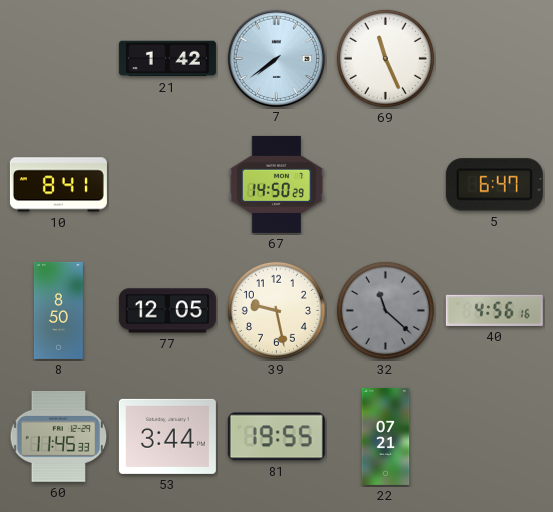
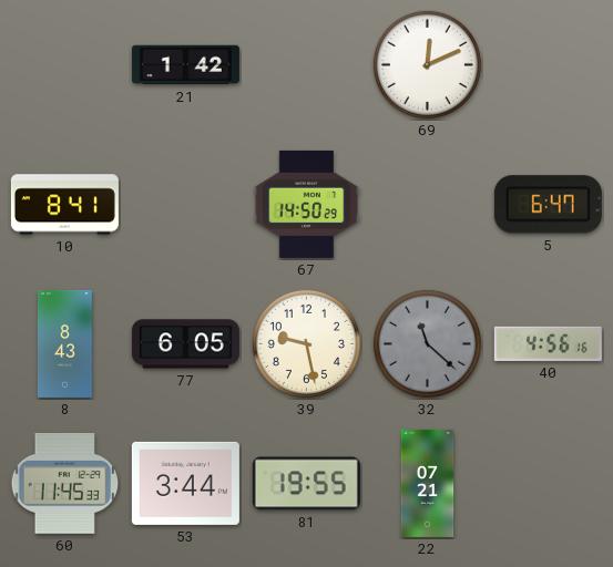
7: 7:39 -> none
69: 11:26 -> 12:11
8: 8:50 -> 8:43
77: 12:05 -> 6:05
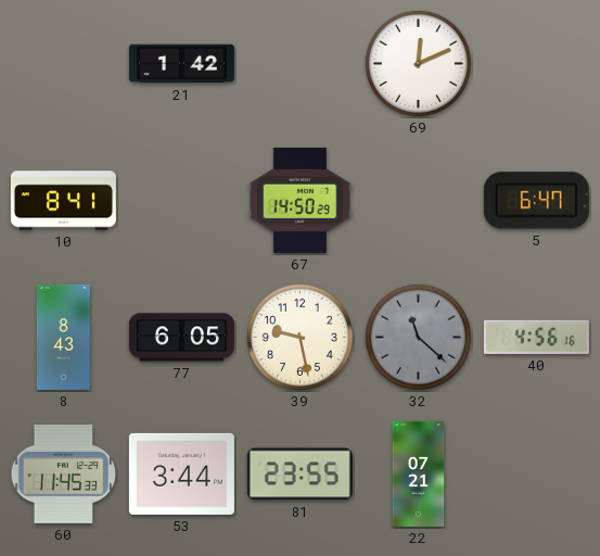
81: 19:55 -> 23:55
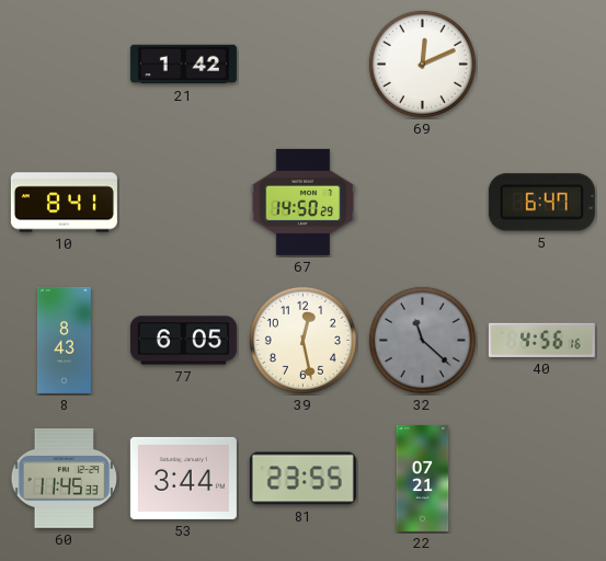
39: 9:28 -> 12:28
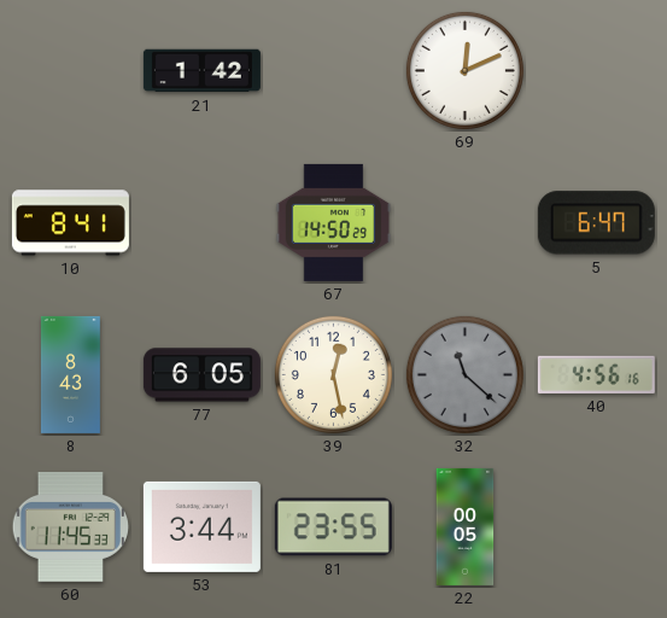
22: 07:21 -> 00:05
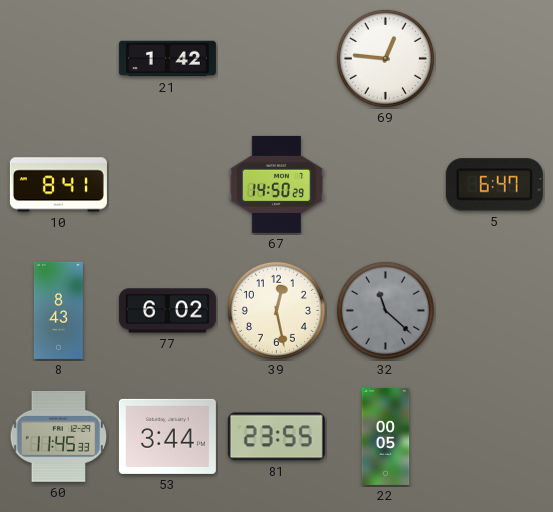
69: 12:11 -> 12:46
77: 6:05 -> 6:02
40: 4:56 -> none
